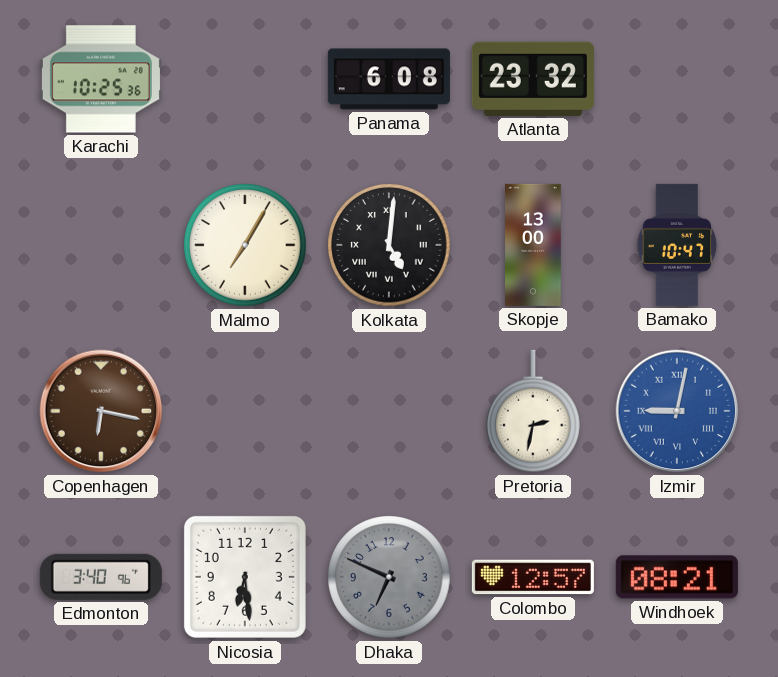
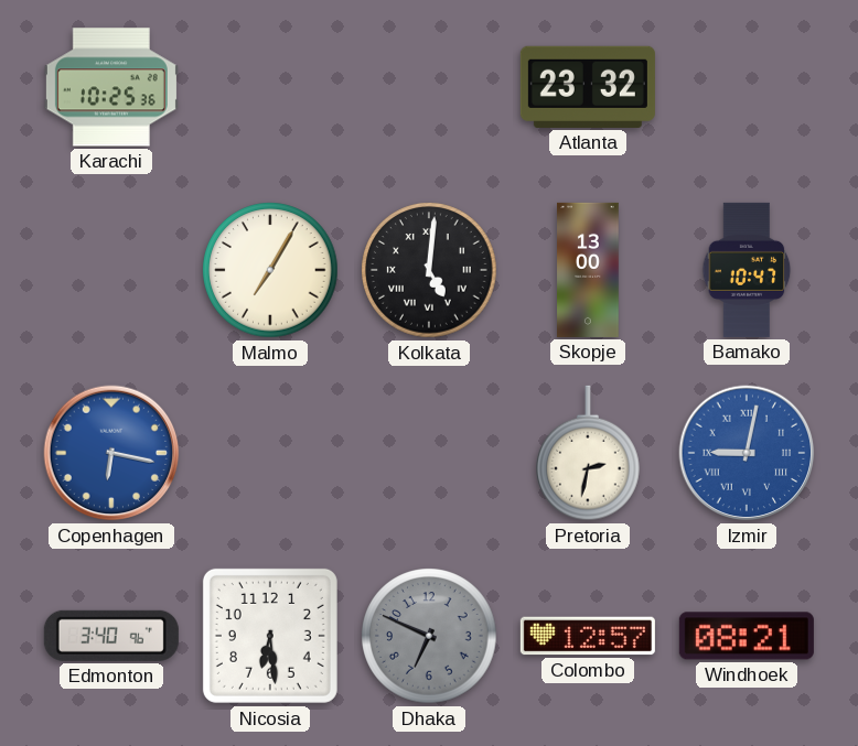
Panama: 6:08 -> none
Copenhagen dial: brown -> blue
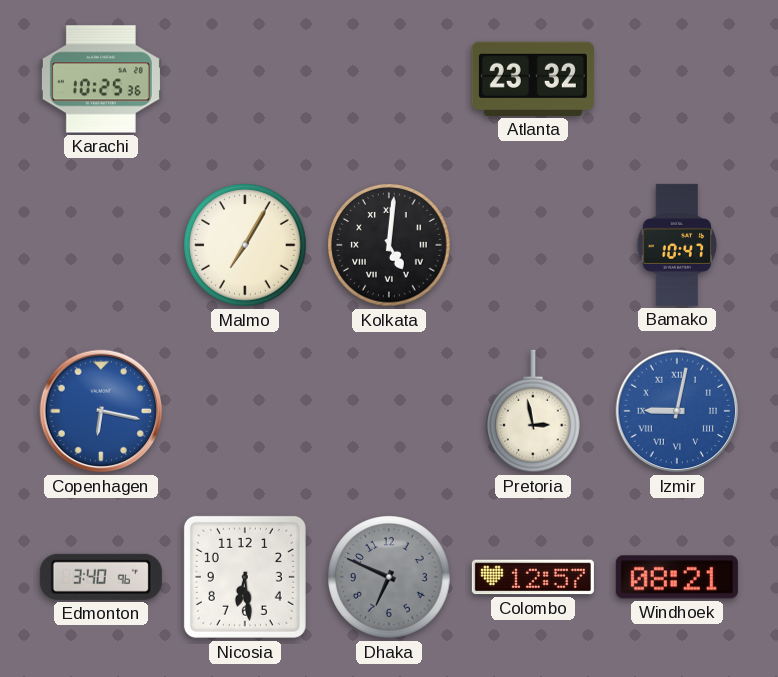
Skopje: 13:00 -> none
Pretoria: 2:32 -> 2:58
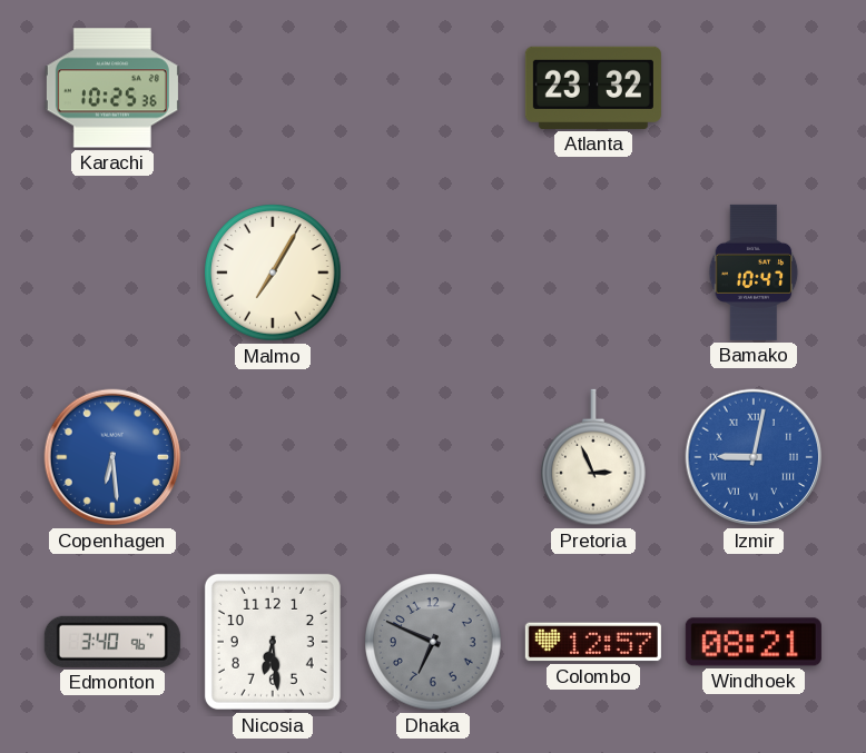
Kolkata: 5:01 -> none
Copenhagen: 6:17 -> 6:29
Pretoria: 2:58 -> 2:56
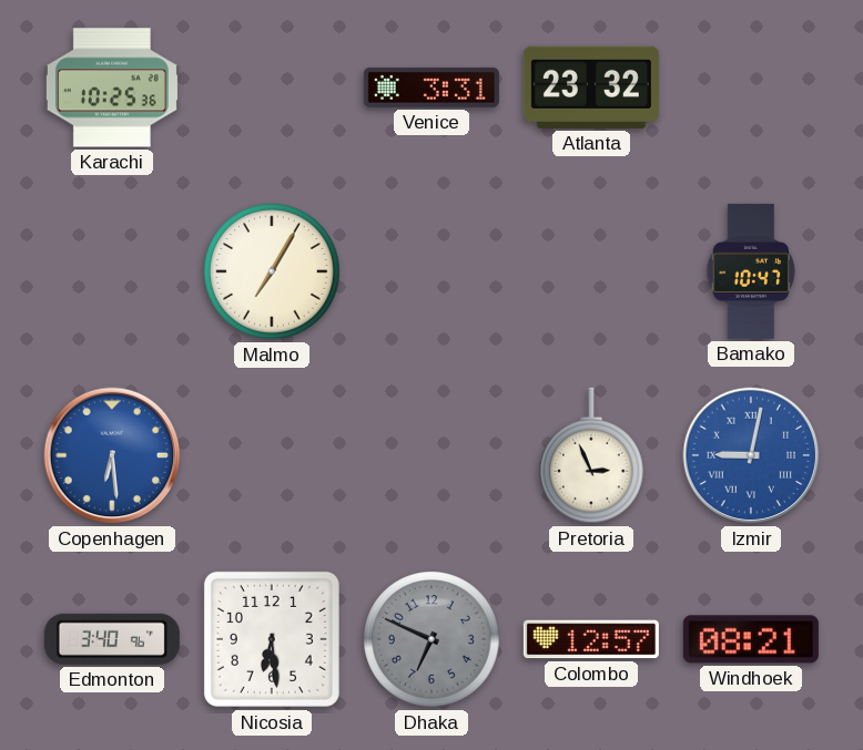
Venice: none -> 3:31
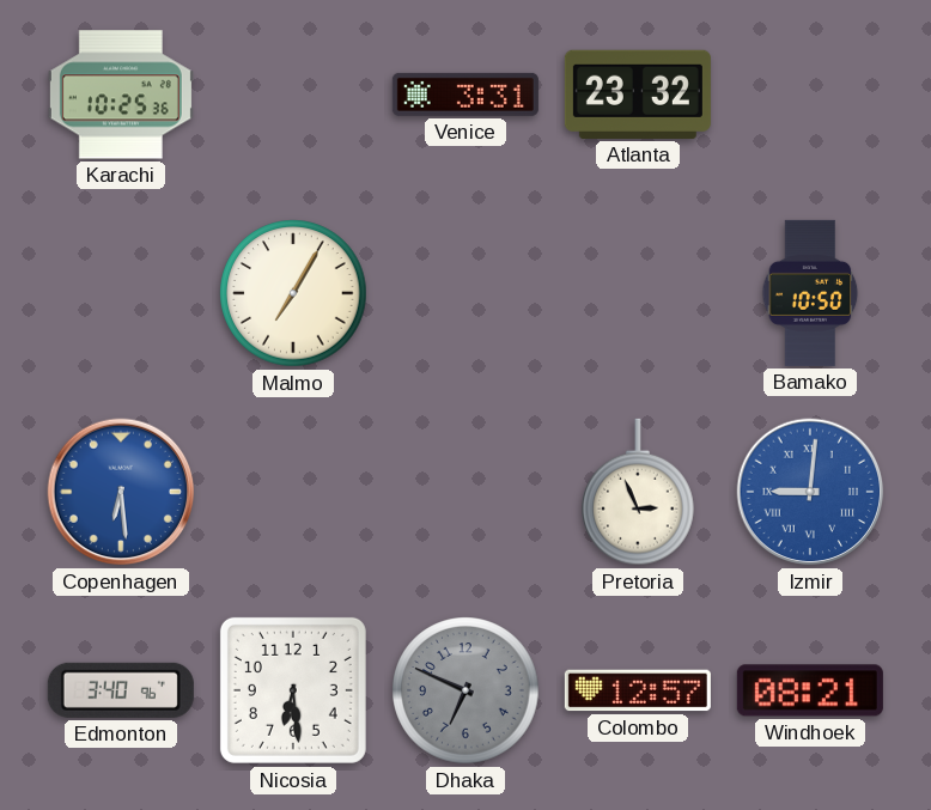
Bamako: 10:47 -> 10:50
Izmir: 9:02 -> 9:01
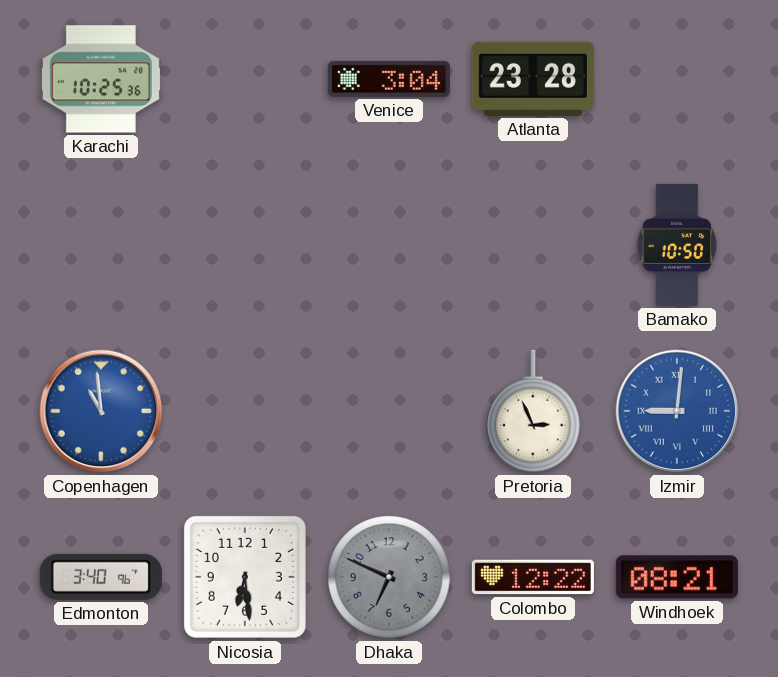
Venice: 3:31 -> 3:04
Atlanta: 23:32 -> 23:28
Malmo: 7:05 -> none
Copenhagen: 6:29 -> 10:59
Colombo: 12:57 -> 12:22
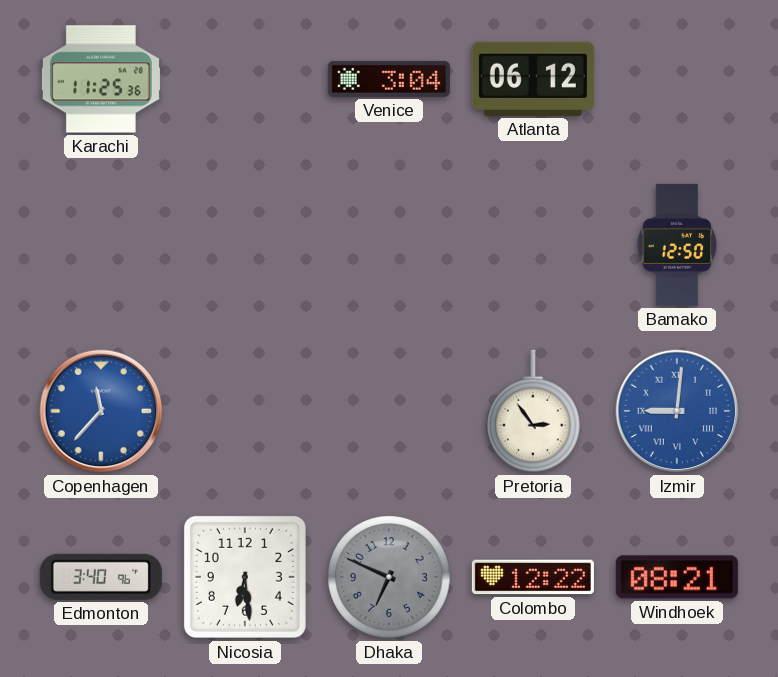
Karachi: 10:25 -> 11:25
Atlanta: 23:28 -> 06:12
Bamako: 10:50 -> 12:50
Copenhagen: 10:59 -> 11:37
Pretoria: 2:56 -> 2:54
